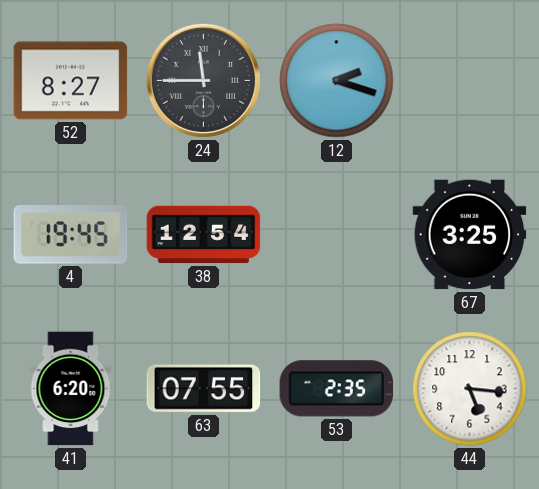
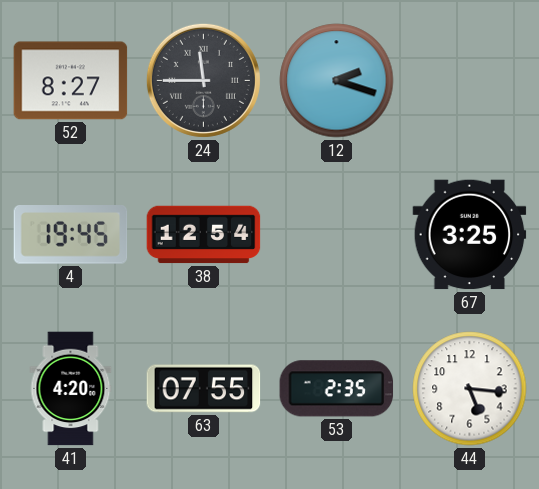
41: 6:20 -> 4:20
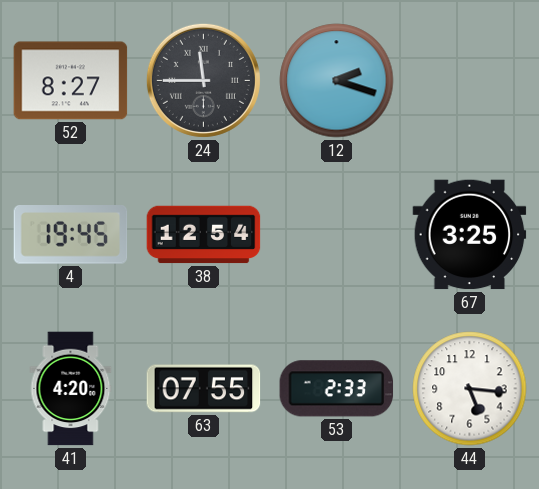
53: 2:35 -> 2:33
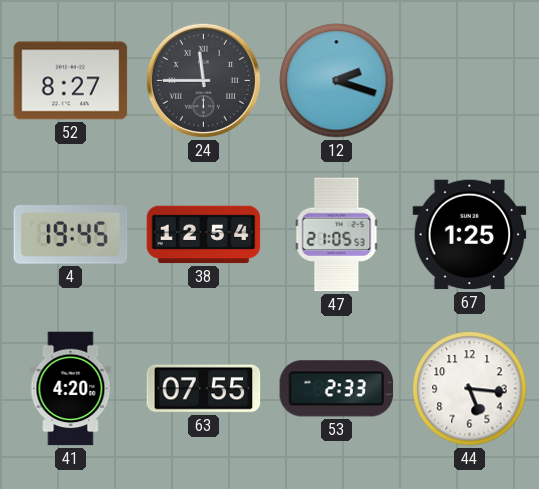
47: none -> 21:05
67: 3:25 -> 1:25
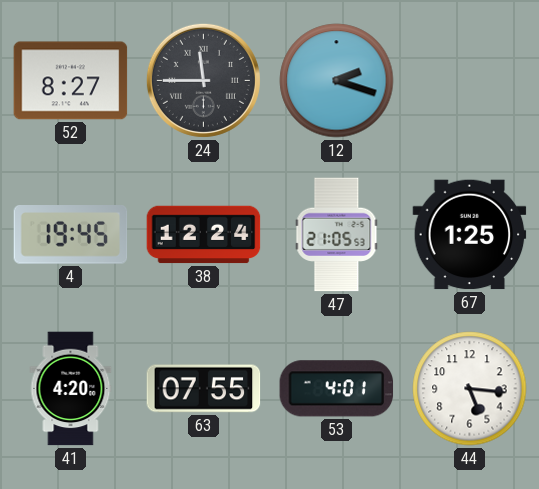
38: 12:54 -> 12:24
53: 2:33 -> 4:01
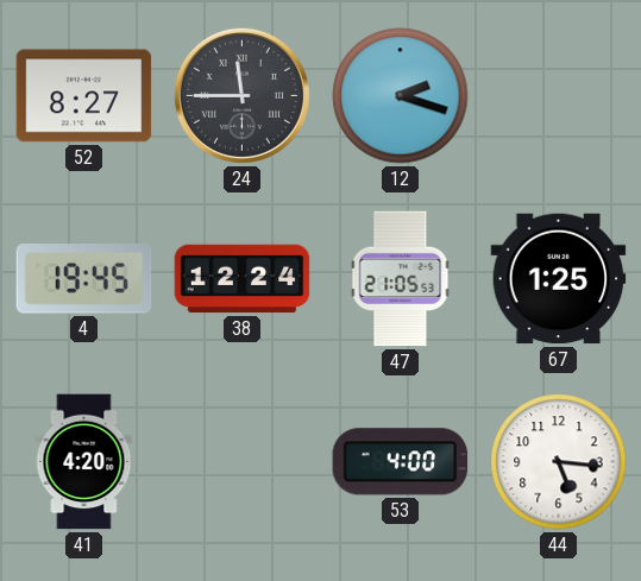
63: 07:55 -> none
53: 4:01 -> 4:00
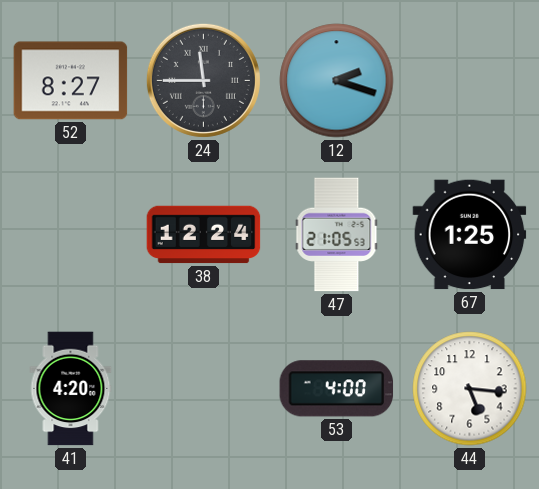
4: 19:45 -> none
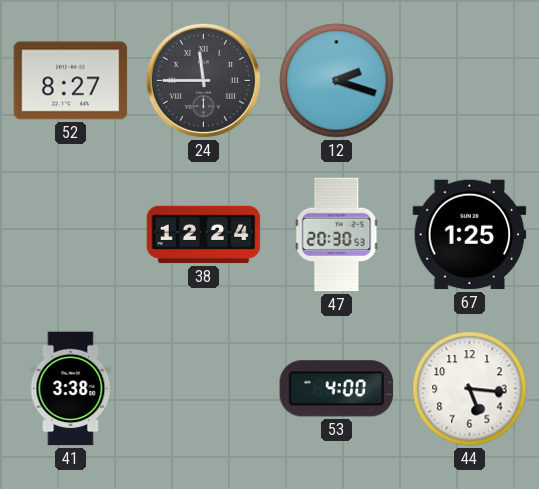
47: 21:05 -> 20:30
41: 4:20 -> 3:38
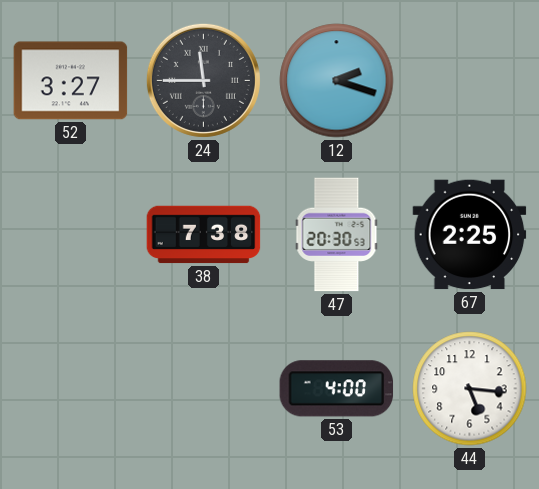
52: 8:27 -> 3:27
38: 12:24 -> 7:38
67: 1:25 -> 2:25
41: 3:38 -> none
